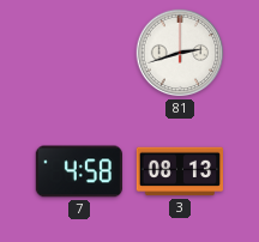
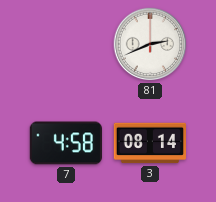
81: 2:42 -> 2:41
3: 08:13 -> 08:14
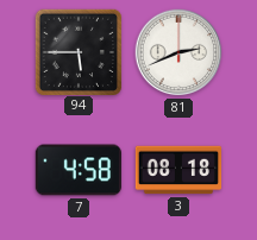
94: none -> 5:45
3: 08:14 -> 08:18
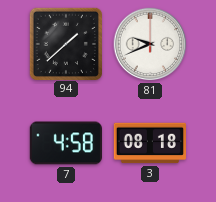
94: 5:45 -> 1:38
81: 2:41 -> 9:41
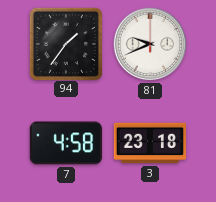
94: 1:38 -> 1:36
3: 08:18 -> 23:18
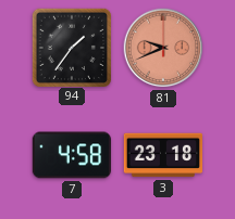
81 dial: white -> salmon
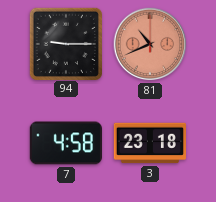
94: 1:36 -> 9:15
81: 9:41 -> 10:41
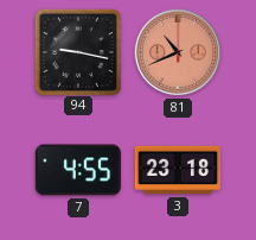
94: 9:15 -> 9:17
7: 4:58 -> 4:55
